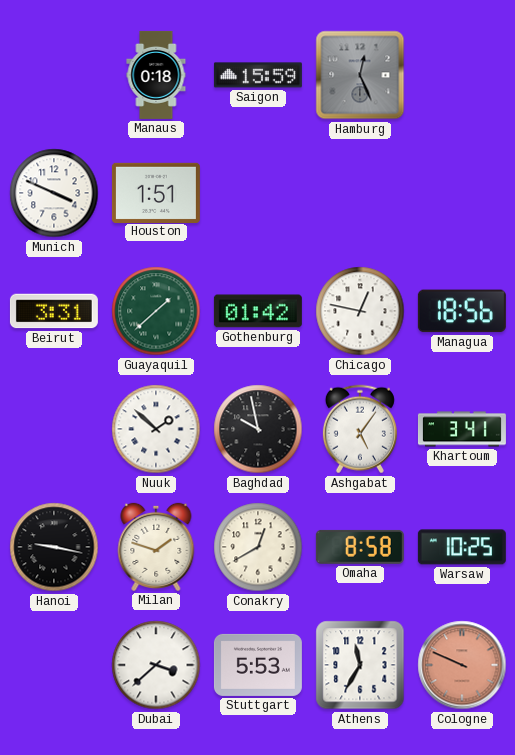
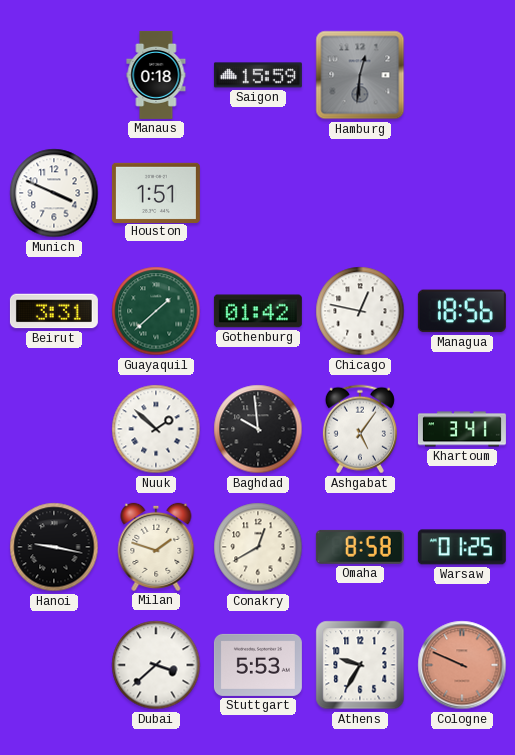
Hamburg: 12:26 -> 12:31
Baghdad: 9:58 -> 9:59
Warsaw: 10:25 -> 01:25
Athens: 11:35 -> 9:35
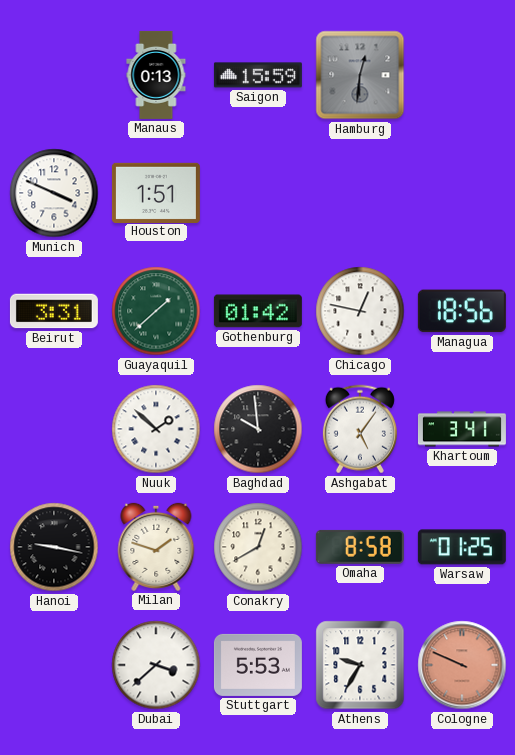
Manaus: 0:18 -> 0:13
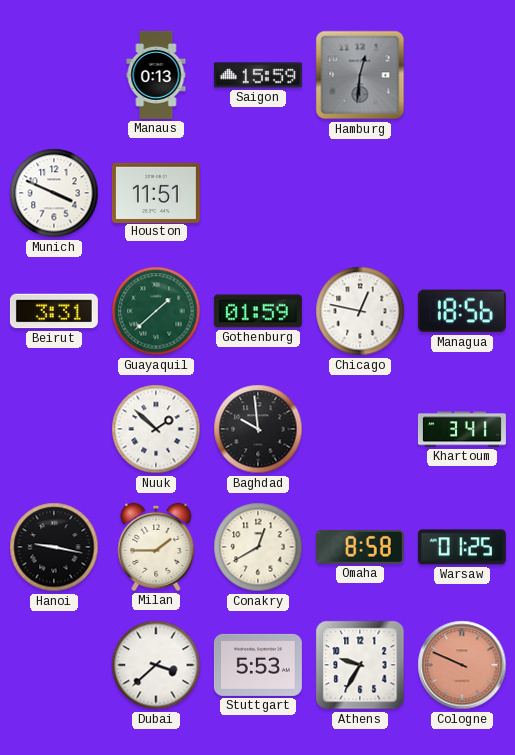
Houston: 1:51 -> 11:51
Gothenburg: 01:42 -> 01:59
Ashgabat: 5:06 -> none
Milan: 1:48 -> 1:45
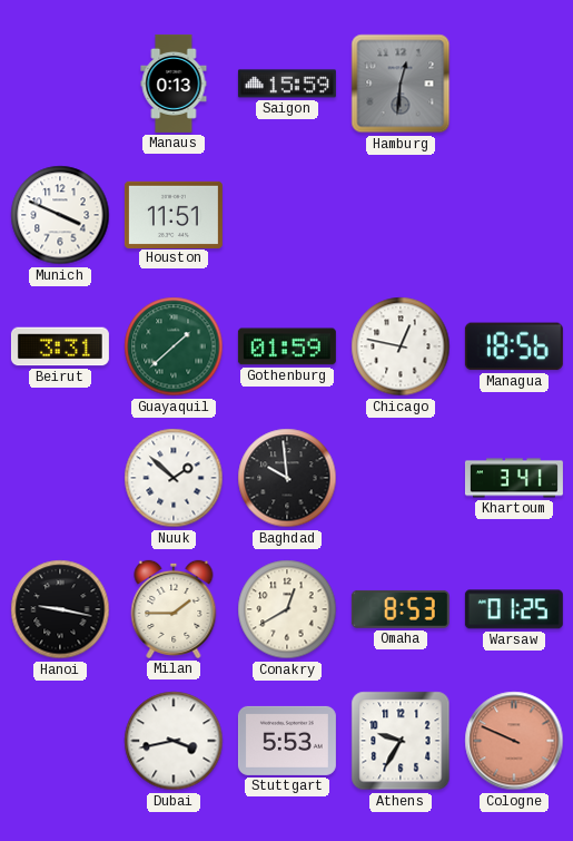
Omaha: 8:58 -> 8:53
Dubai: 3:38 -> 3:43
